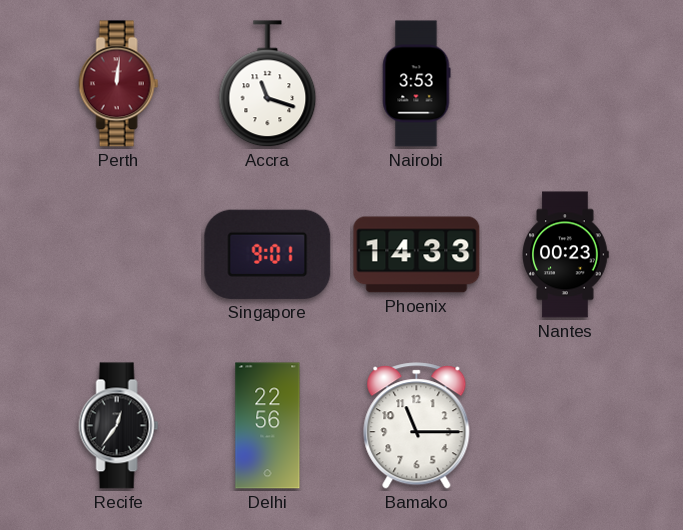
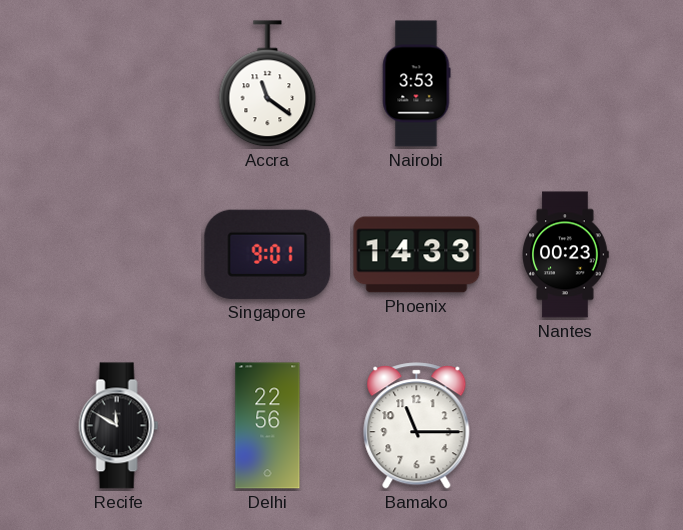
Perth: 12:01 -> none
Accra: 11:18 -> 11:21
Recife: 12:36 -> 11:50
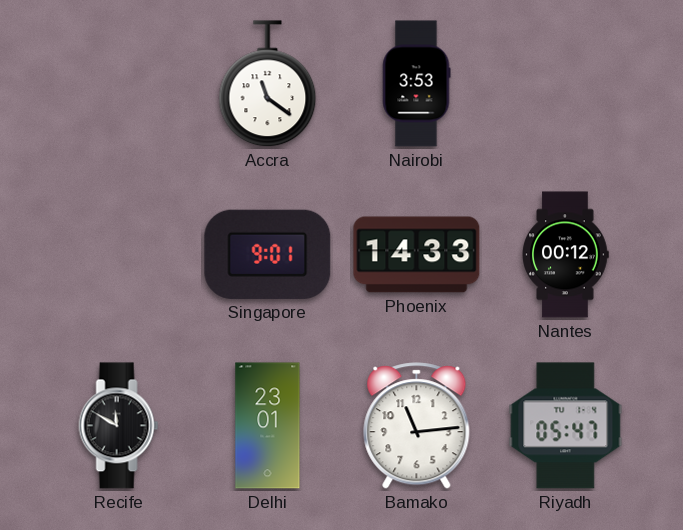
Nantes: 00:23 -> 00:12
Delhi: 22:56 -> 23:01
Bamako: 11:15 -> 11:14
Riyadh: none -> 05:47
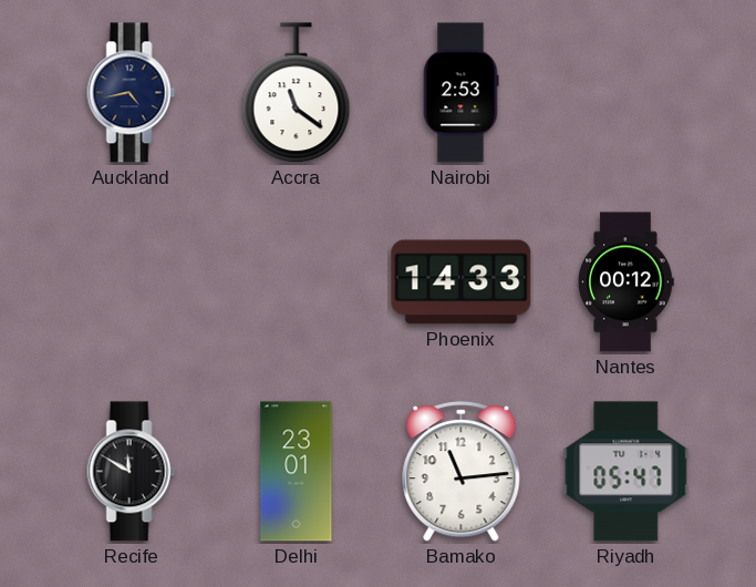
Auckland: none -> 4:43
Nairobi: 3:53 -> 2:53
Singapore: 9:01 -> none
